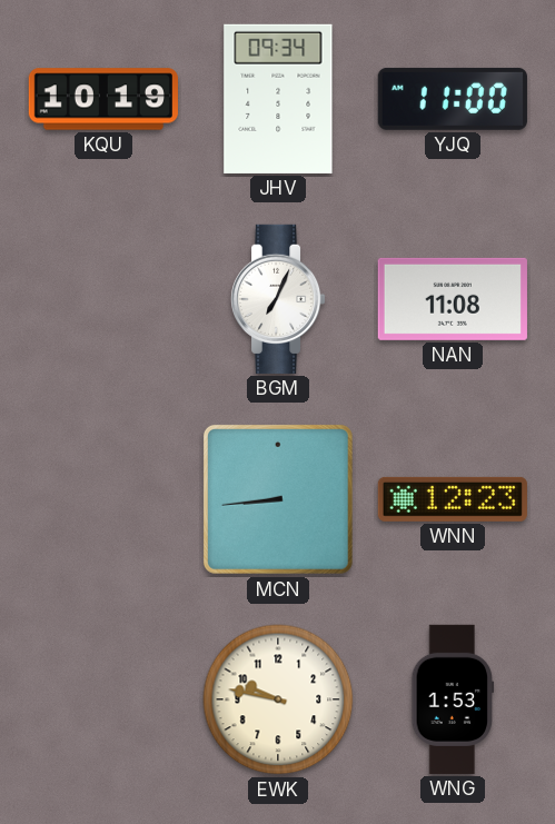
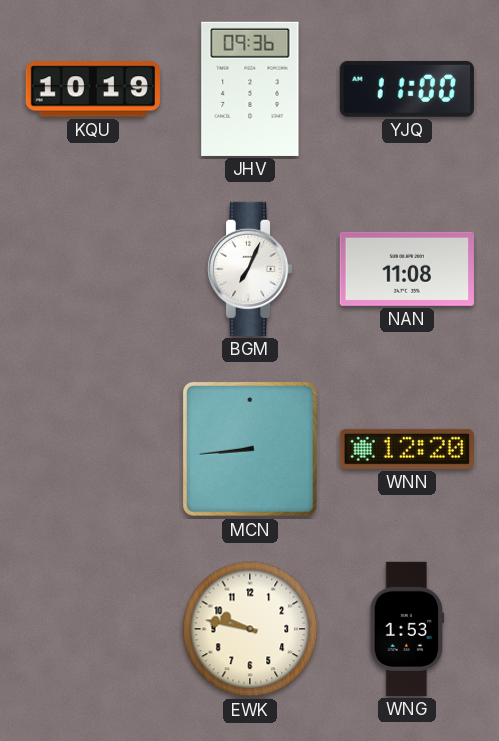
JHV: 09:34 -> 09:36
WNN: 12:23 -> 12:20
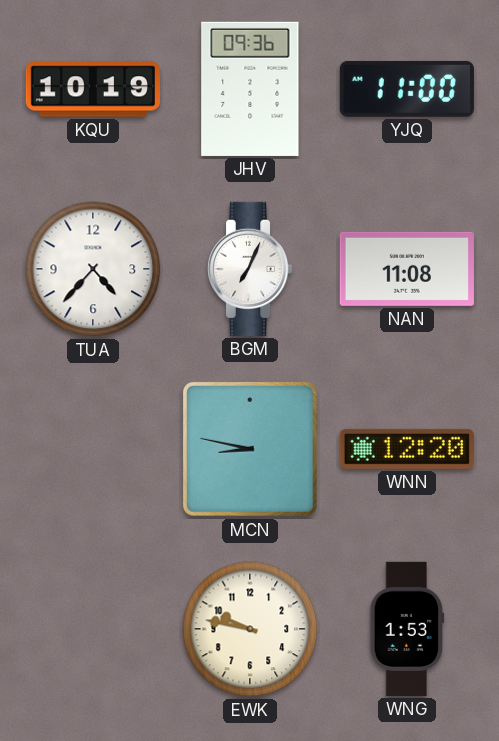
TUA: none -> 4:37
MCN: 8:44 -> 8:47
